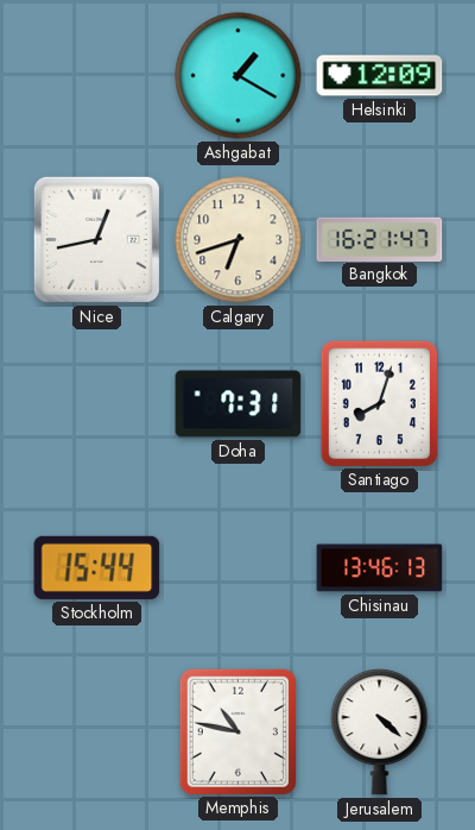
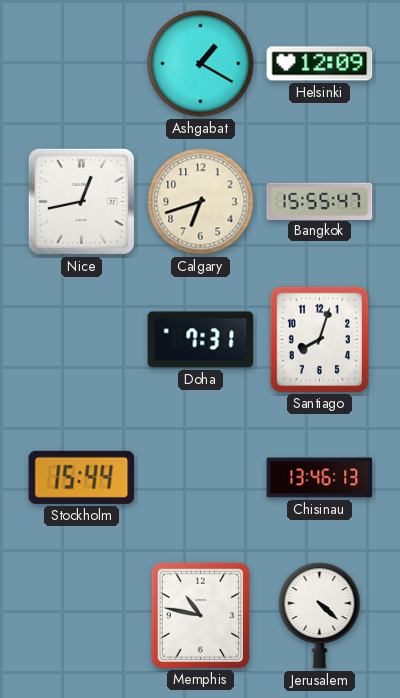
Bangkok: 16:21 -> 15:55
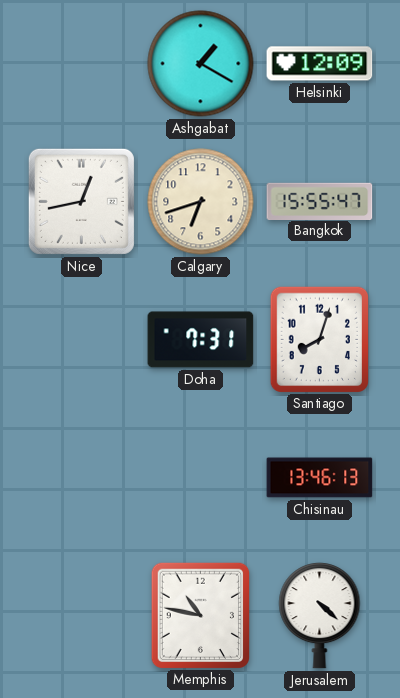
Stockholm: 15:44 -> none
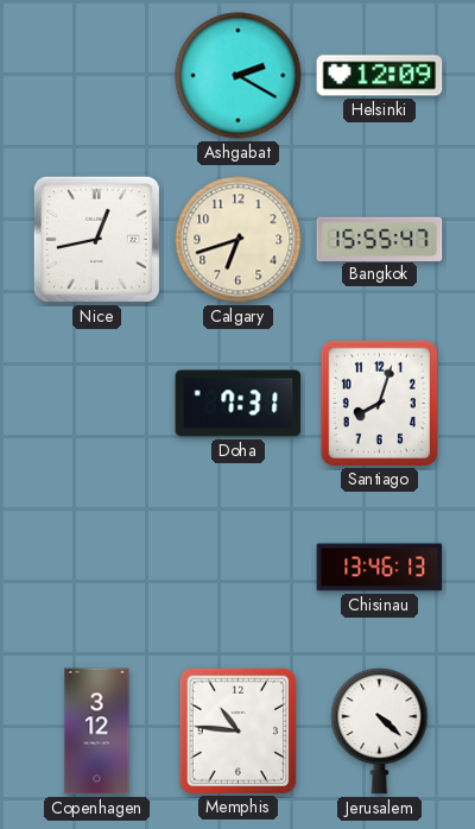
Ashgabat: 1:20 -> 2:20
Copenhagen: none -> 3:12
Memphis: 10:47 -> 10:46
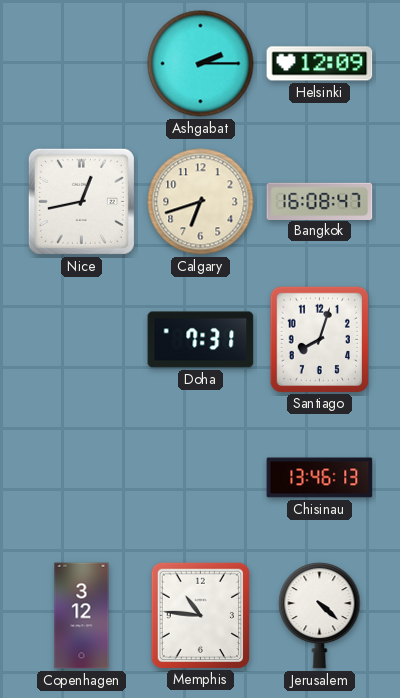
Ashgabat: 2:20 -> 2:15
Bangkok: 15:55 -> 16:08
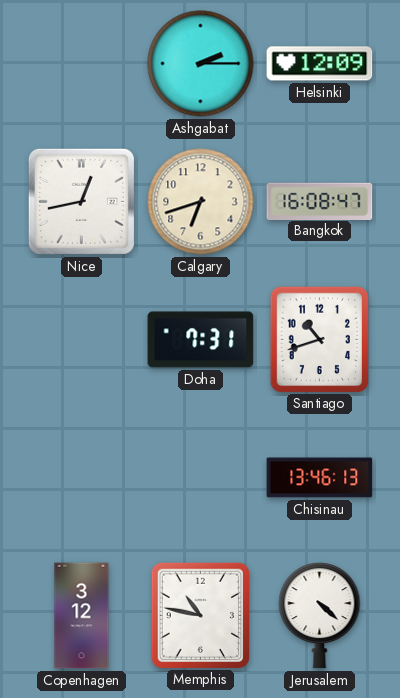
Santiago: 8:03 -> 10:42
Memphis: 10:46 -> 10:47
